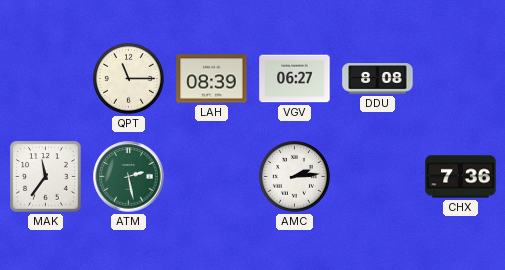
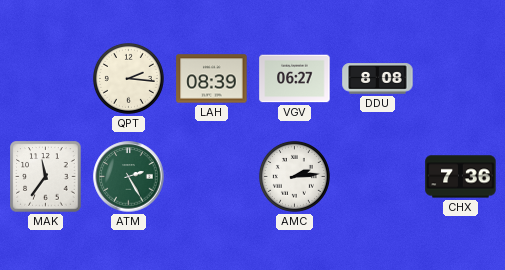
QPT: 11:15 -> 2:16
ATM: 2:28 -> 2:25
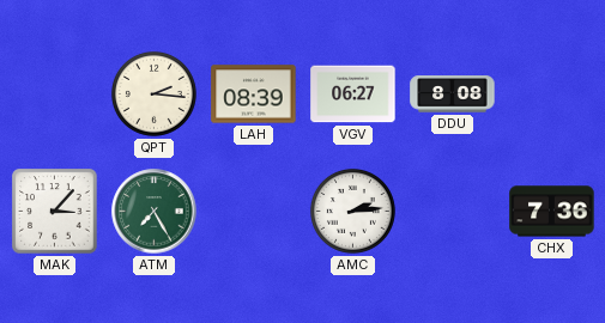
MAK: 11:36 -> 3:07
ATM: 2:25 -> 7:25
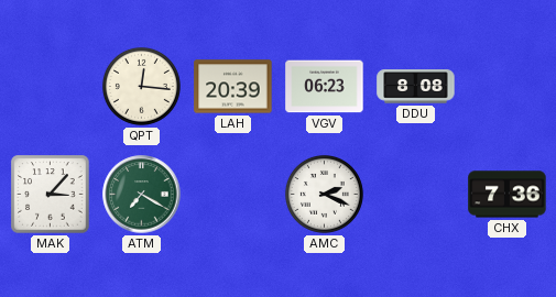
QPT: 2:16 -> 12:16
LAH: 08:39 -> 20:39
VGV: 06:27 -> 06:23
ATM: 7:25 -> 7:20
AMC: 2:14 -> 2:19
